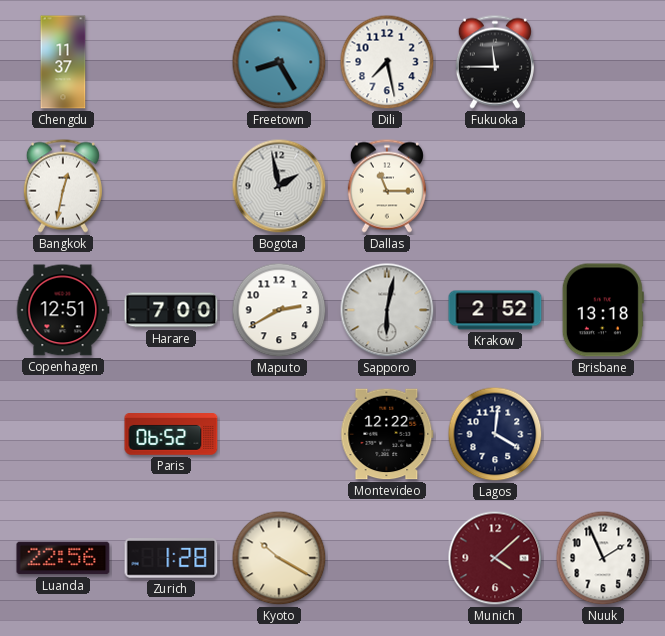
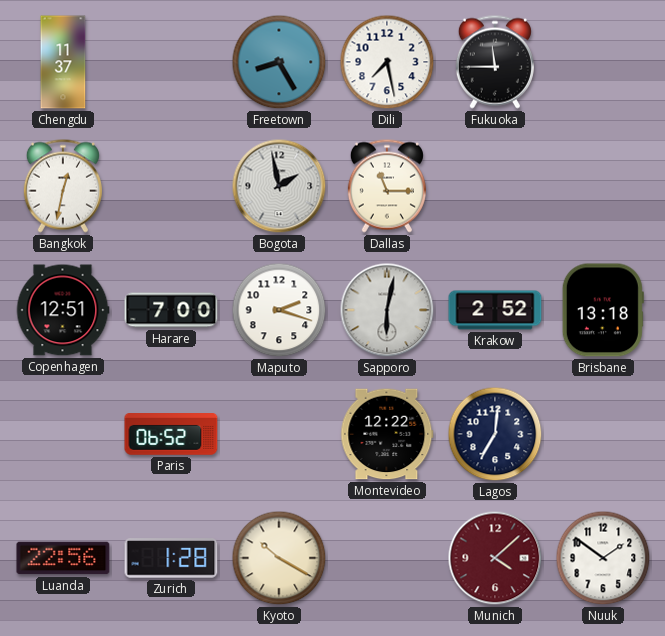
Maputo: 2:40 -> 2:18
Lagos: 4:01 -> 7:01
Nuuk: 1:56 -> 1:51
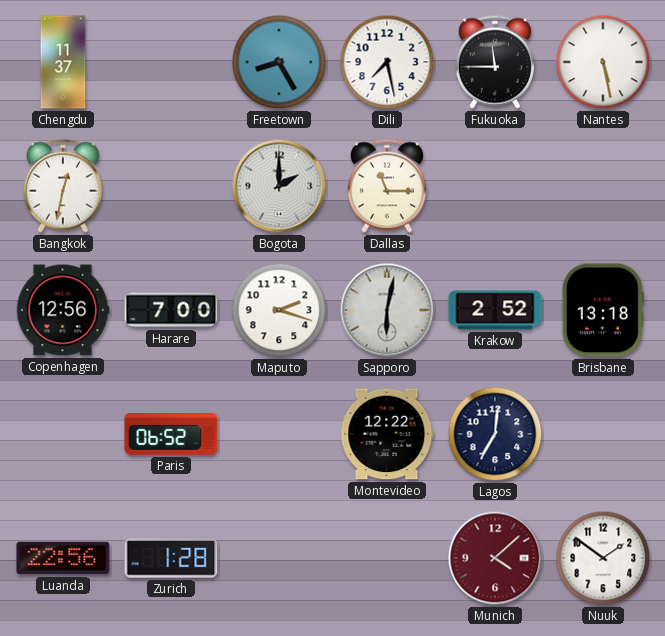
Nantes: none -> 5:28
Bogota: 1:58 -> 2:00
Copenhagen: 12:51 -> 12:56
Kyoto: 10:20 -> none
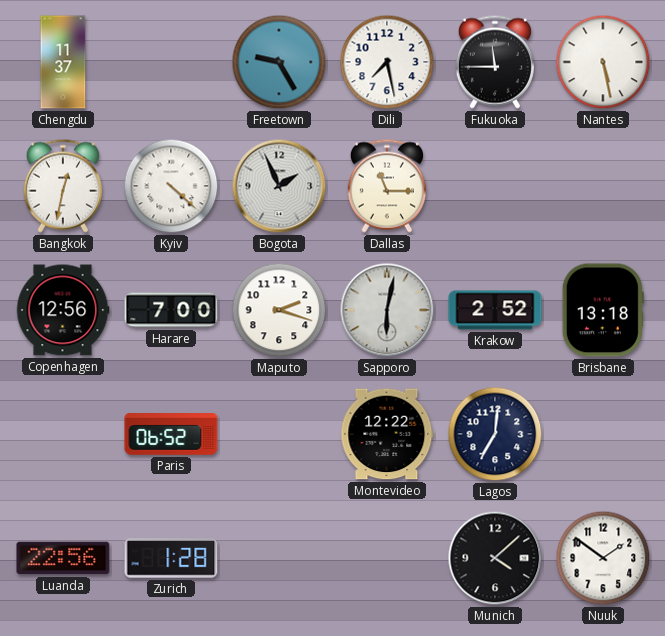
Freetown: 8:25 -> 9:25
Kyiv: none -> 4:22
Bogota: 2:00 -> 1:56
Munich dial: burgundy -> black
